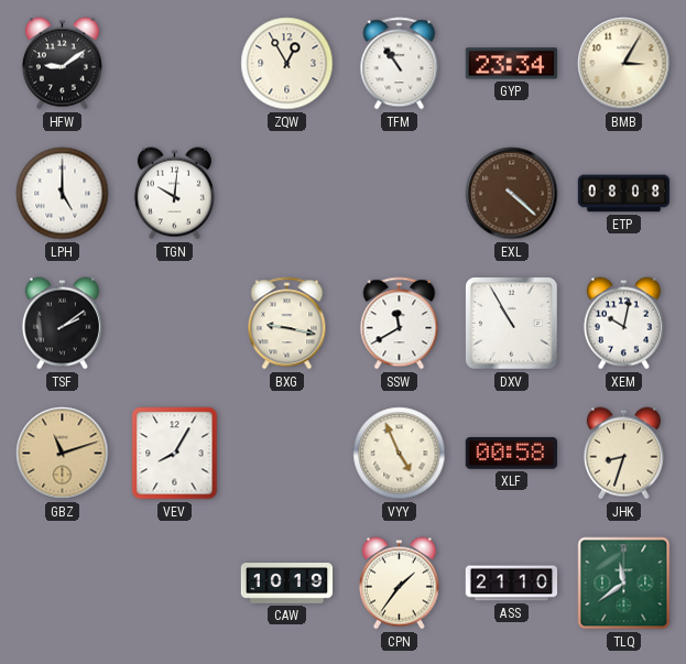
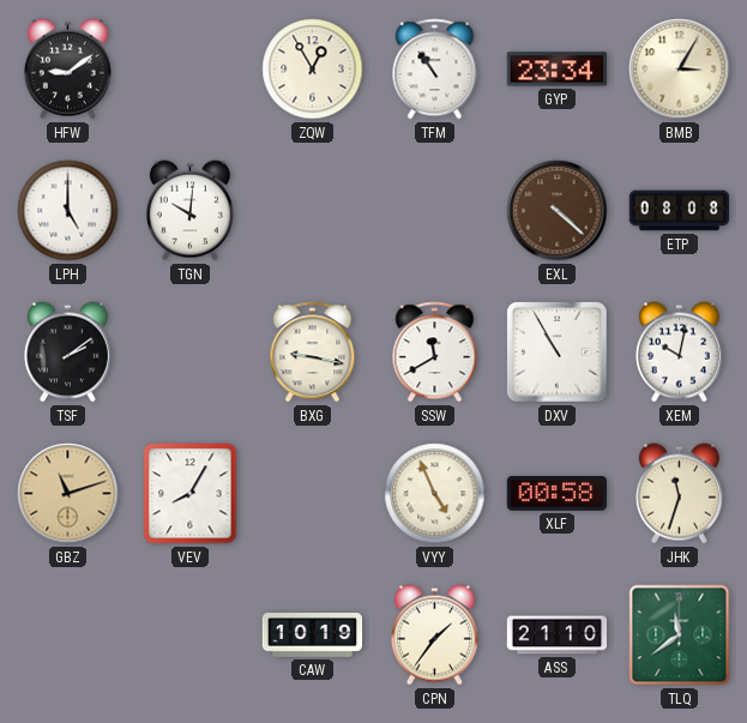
JHK: 8:33 -> 11:33
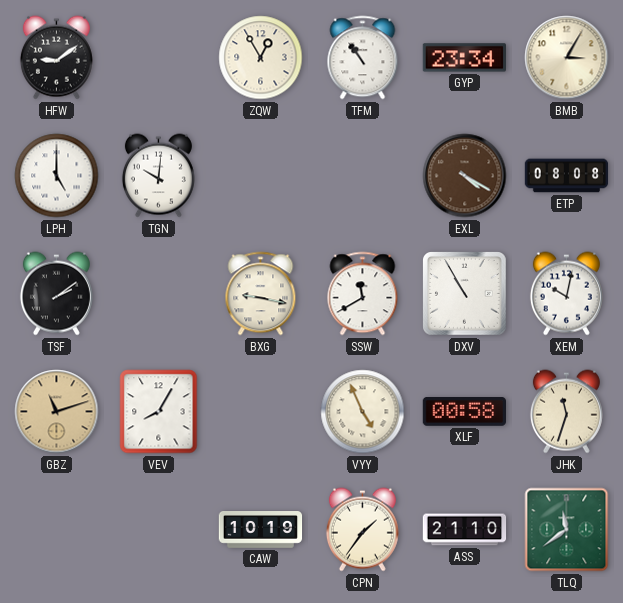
EXL: 4:22 -> 4:20
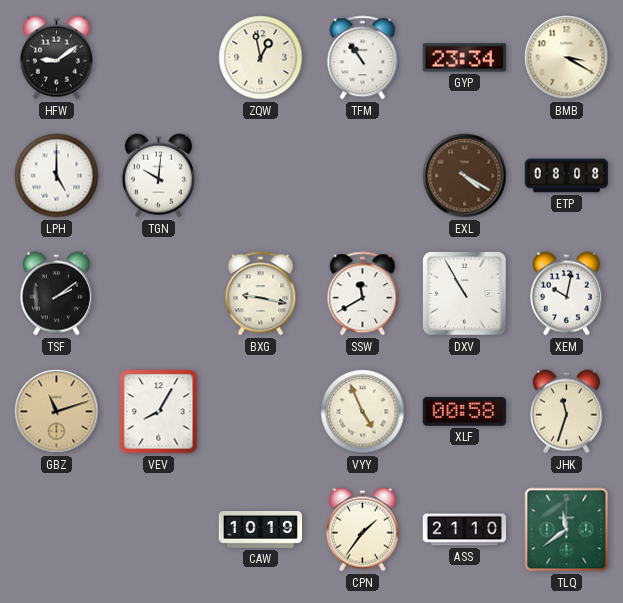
ZQW: 12:55 -> 12:58
BMB: 3:05 -> 3:20
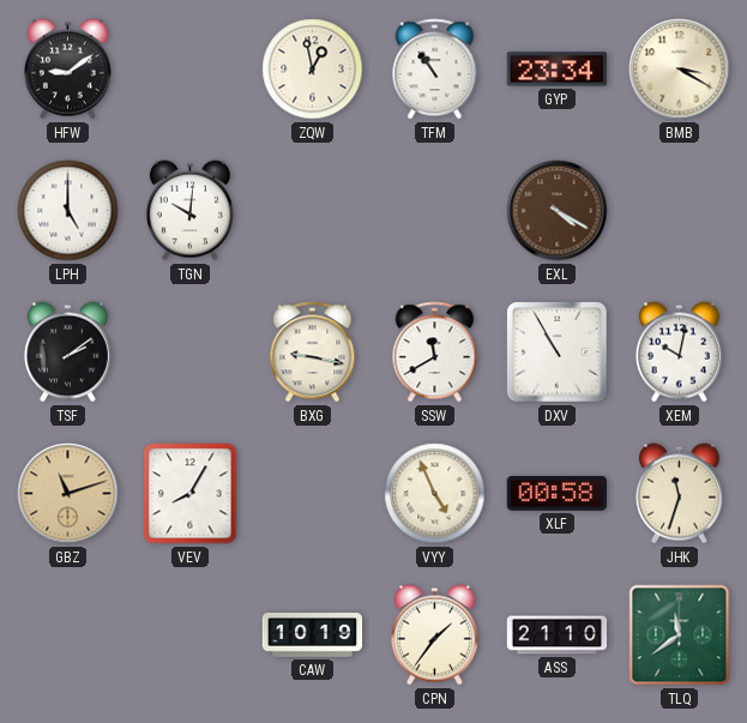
ETP: 08:08 -> none
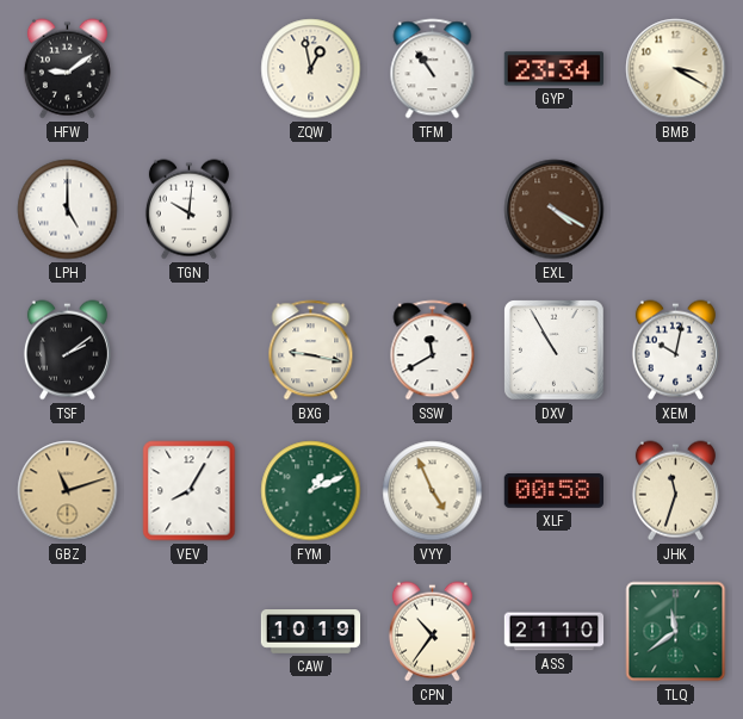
FYM: none -> 1:11
CPN: 1:36 -> 10:36
